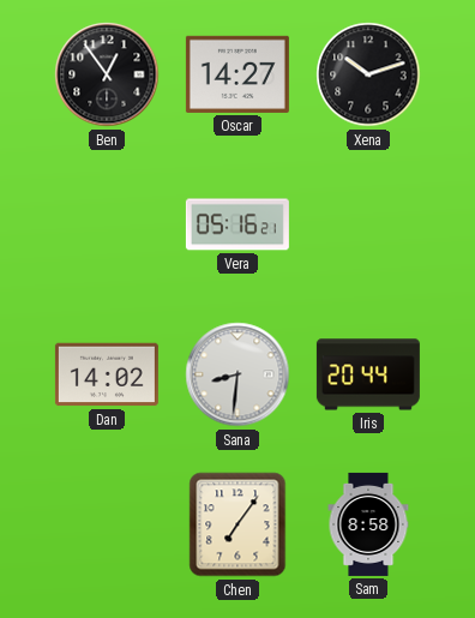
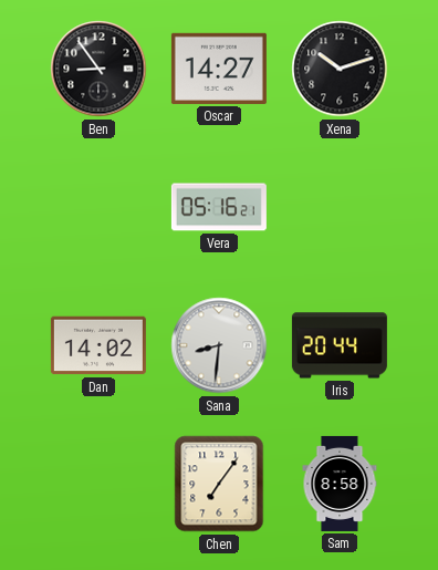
Ben: 12:54 -> 8:54
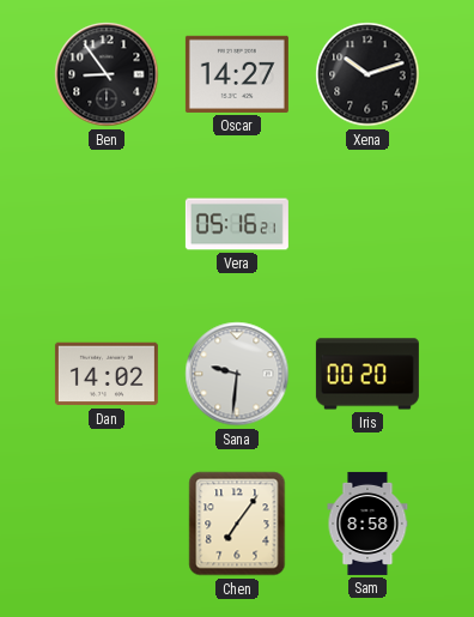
Sana: 8:31 -> 9:31
Iris: 20:44 -> 00:20
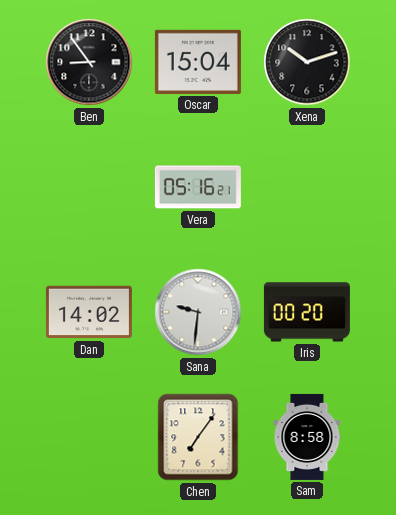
Oscar: 14:27 -> 15:04
